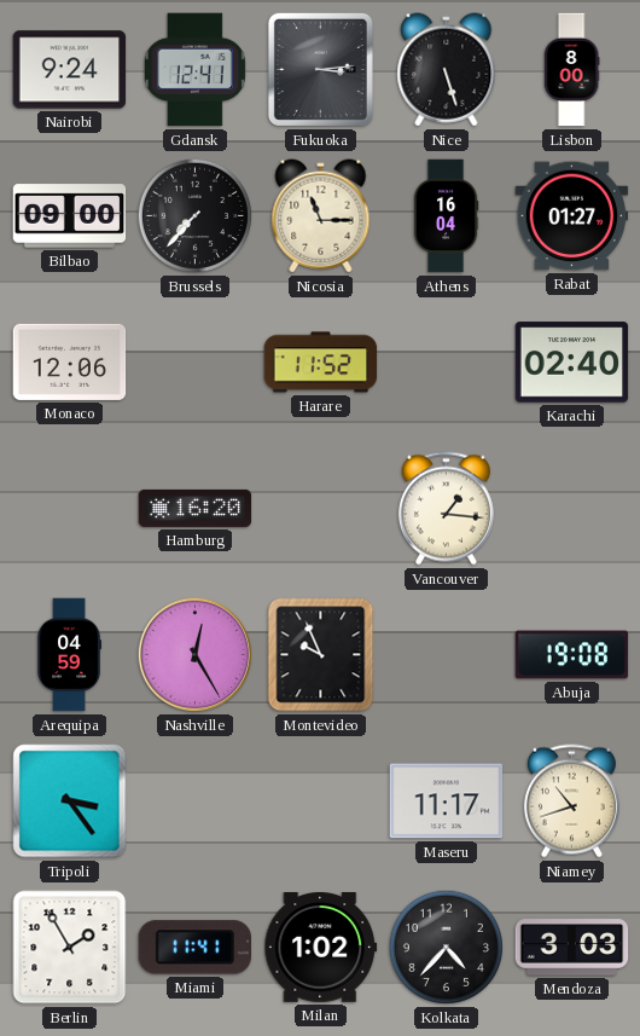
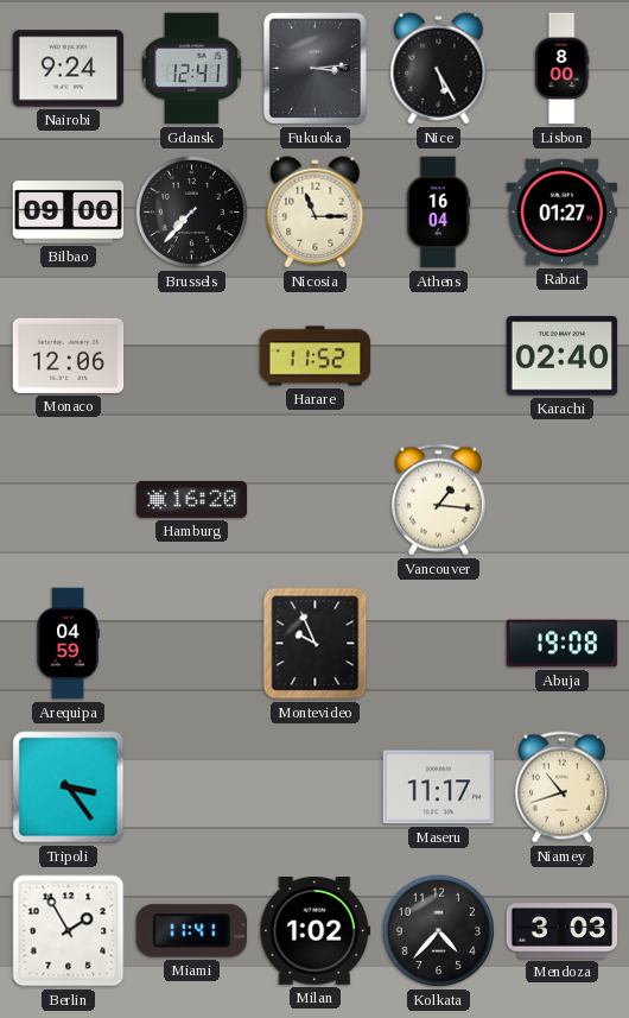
Nice: 5:27 -> 5:25
Nashville: 12:25 -> none
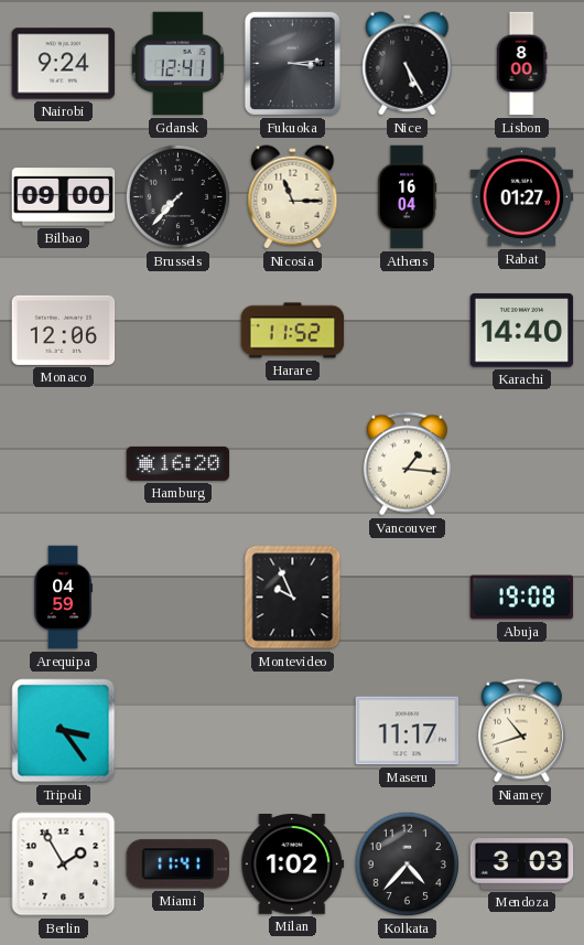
Karachi: 02:40 -> 14:40
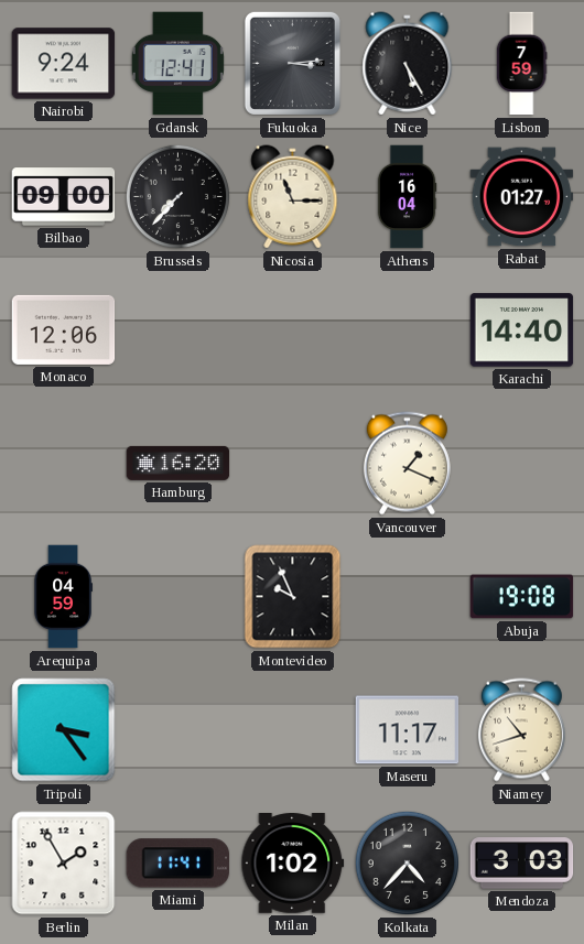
Lisbon: 8:00 -> 7:59
Harare: 11:52 -> none
Vancouver: 1:16 -> 1:19
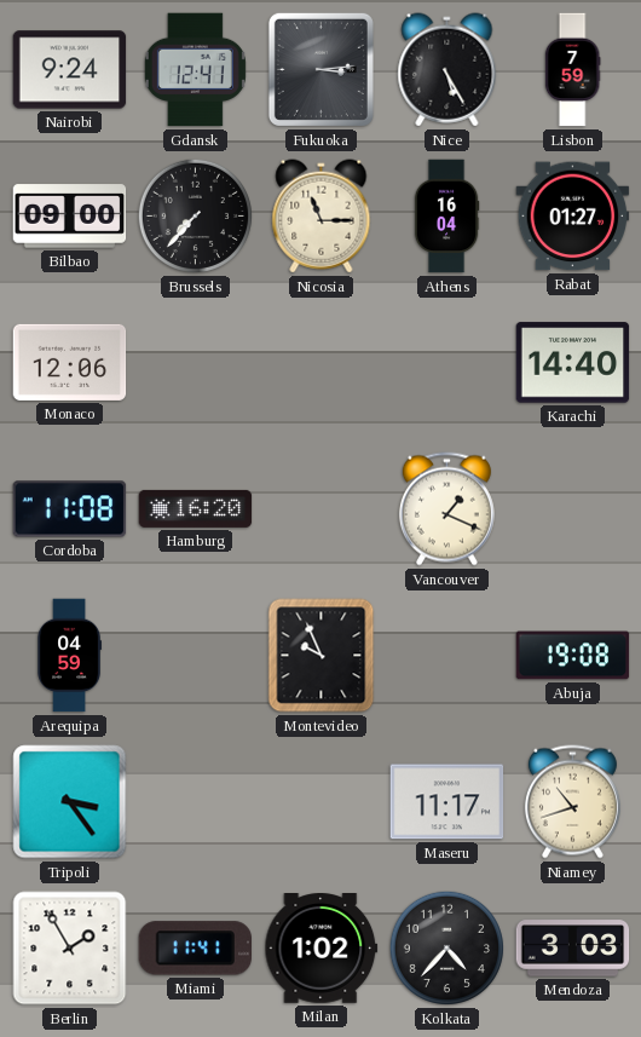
Cordoba: none -> 11:08
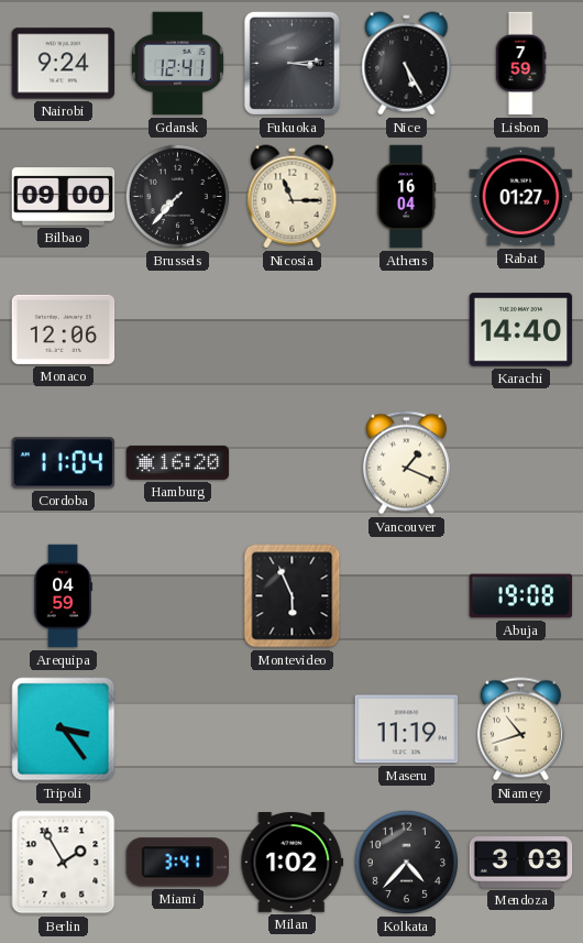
Cordoba: 11:08 -> 11:04
Montevideo: 9:56 -> 5:56
Maseru: 11:17 -> 11:19
Miami: 11:41 -> 3:41
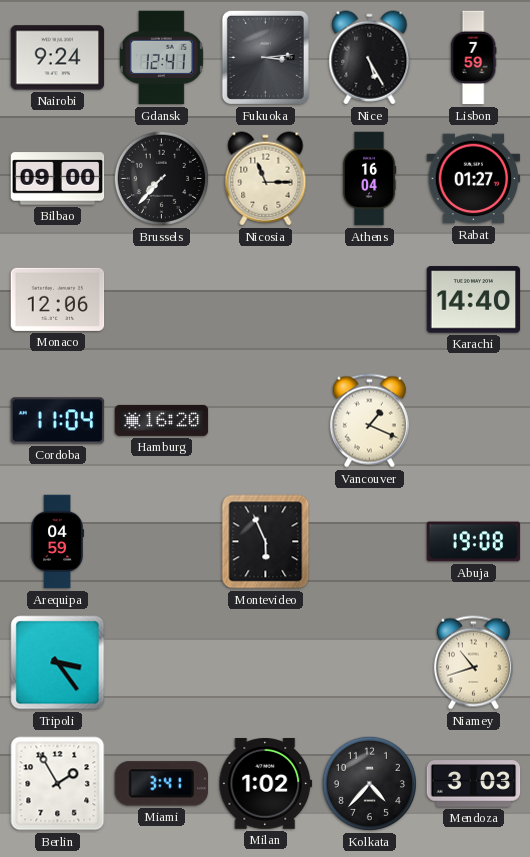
Maseru: 11:19 -> none
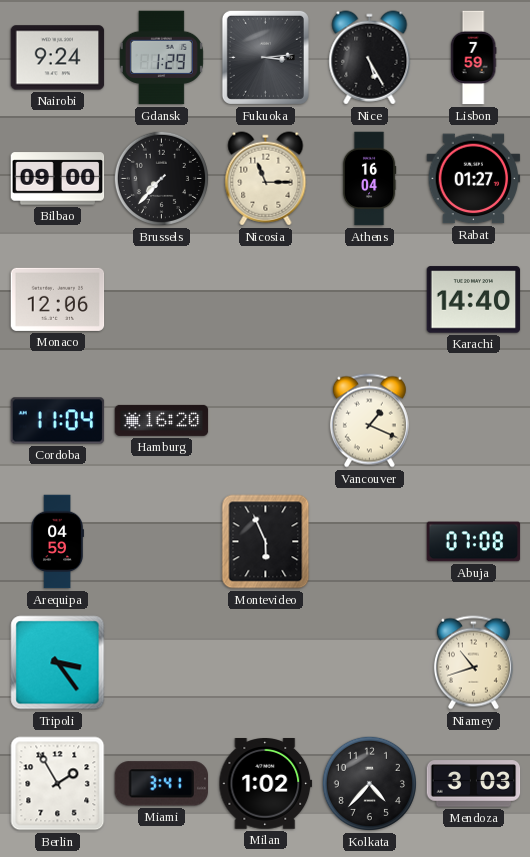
Gdansk: 12:41 -> 1:29
Abuja: 19:08 -> 07:08
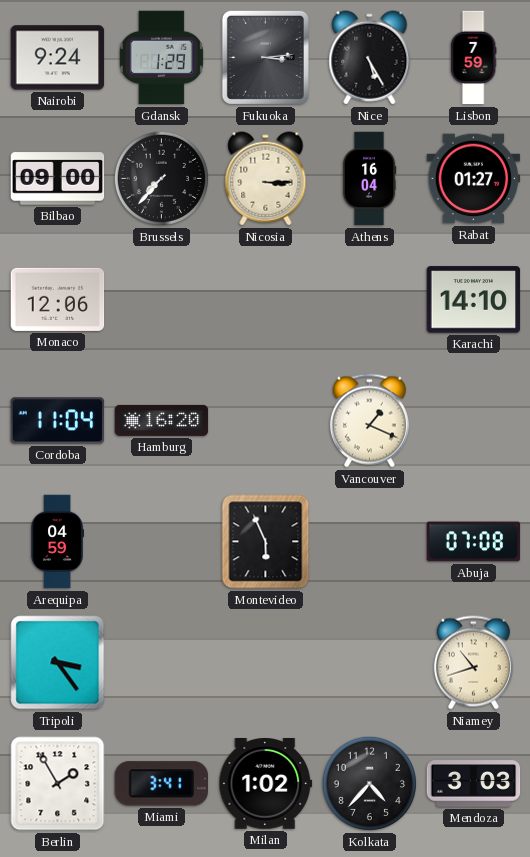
Nicosia: 11:15 -> 3:15
Karachi: 14:40 -> 14:10
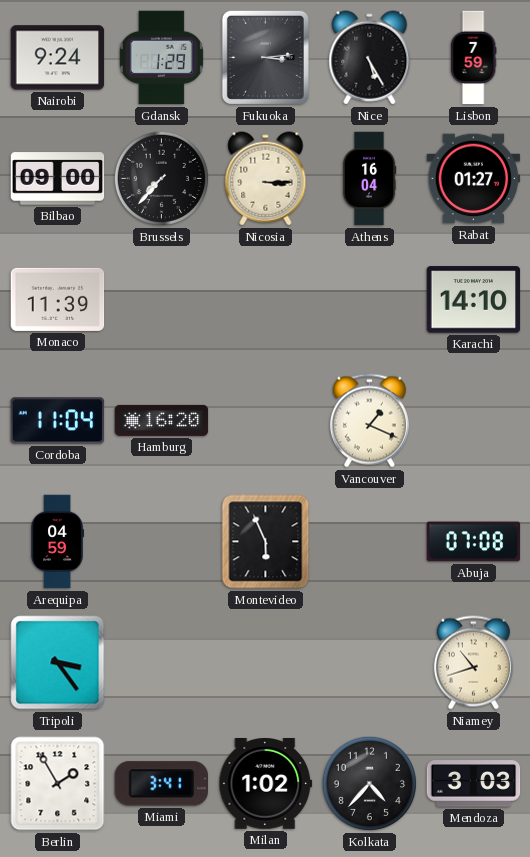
Monaco: 12:06 -> 11:39
